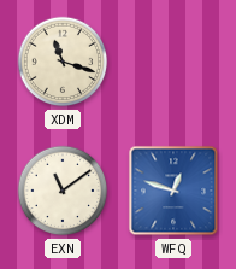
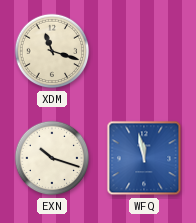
EXN: 11:09 -> 10:18
WFQ: 12:48 -> 11:58
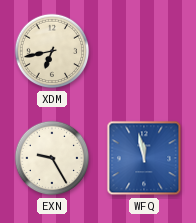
XDM: 11:18 -> 6:43
EXN: 10:18 -> 9:25
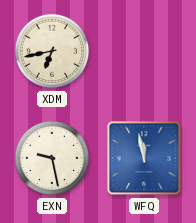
EXN: 9:25 -> 9:28
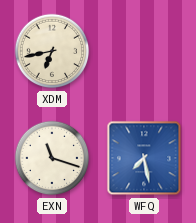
EXN: 9:28 -> 11:18
WFQ: 11:58 -> 7:28
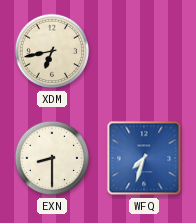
EXN: 11:18 -> 8:30
WFQ: 7:28 -> 7:33
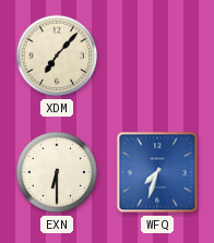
XDM: 6:43 -> 7:07
EXN: 8:30 -> 6:30
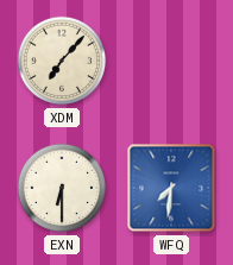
WFQ: 7:33 -> 7:31
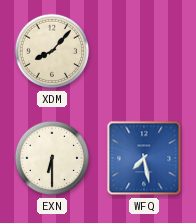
XDM: 7:07 -> 8:07
WFQ: 7:31 -> 7:28
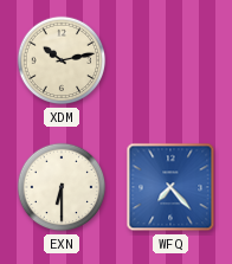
XDM: 8:07 -> 10:13
WFQ: 7:28 -> 7:23
